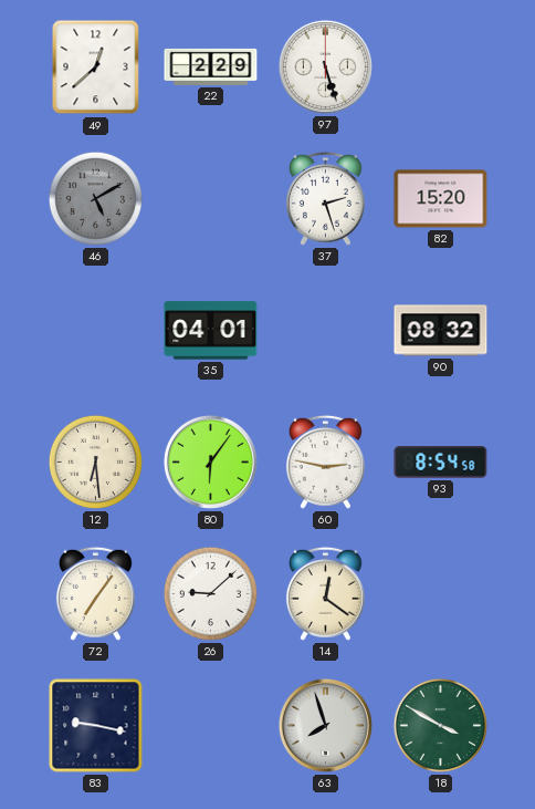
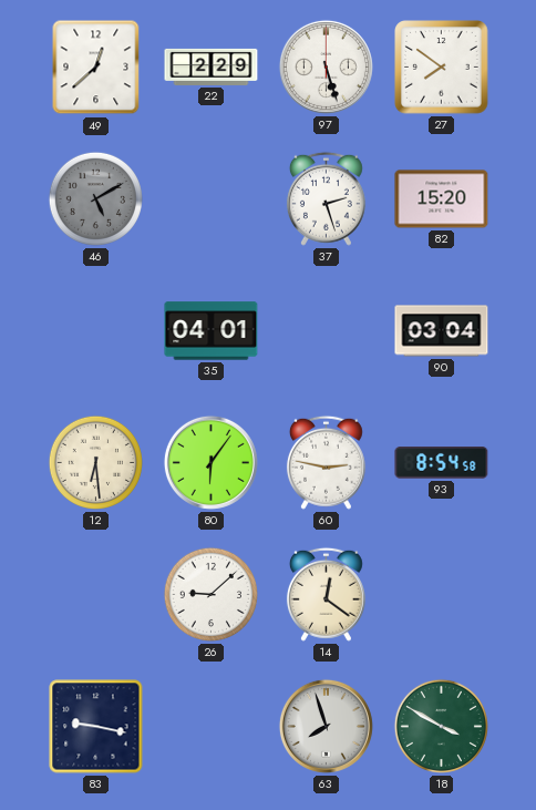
27: none -> 7:51
90: 08:32 -> 03:04
72: 7:06 -> none
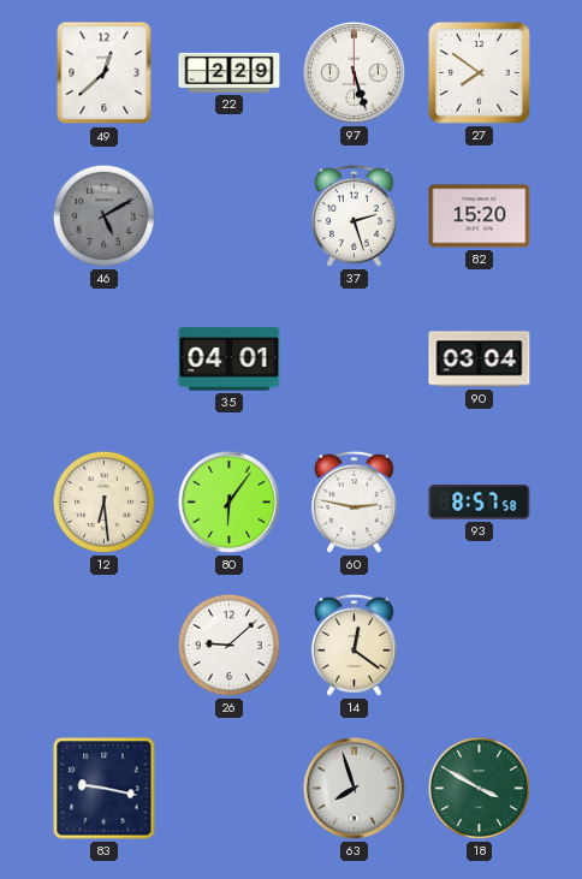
93: 8:54 -> 8:57
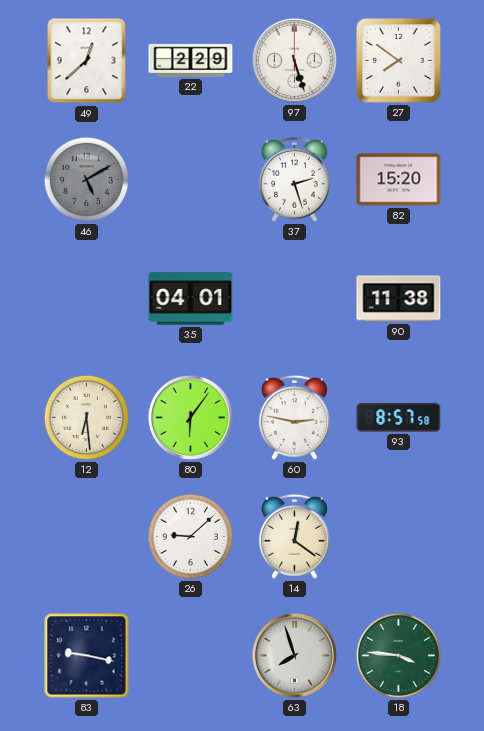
90: 03:04 -> 11:38
18: 3:50 -> 3:46
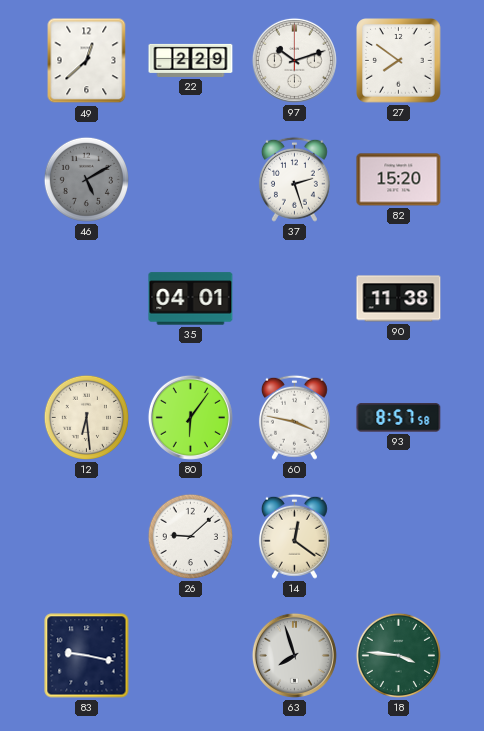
97: 5:27 -> 10:12
60: 2:47 -> 3:47
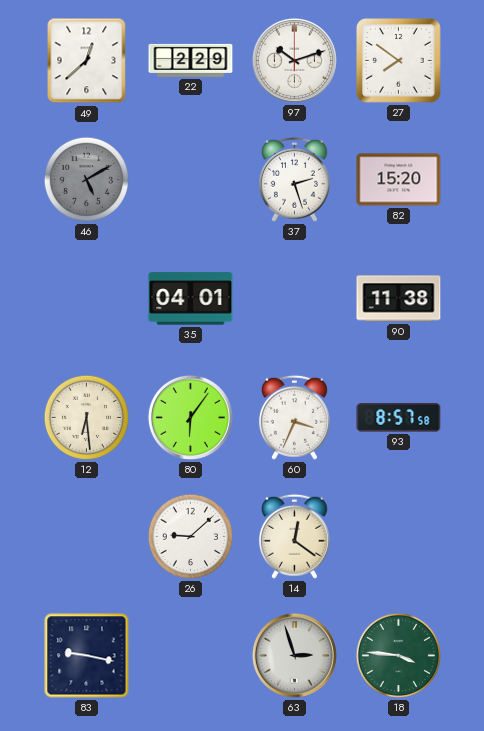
60: 3:47 -> 3:34
63: 7:57 -> 2:57
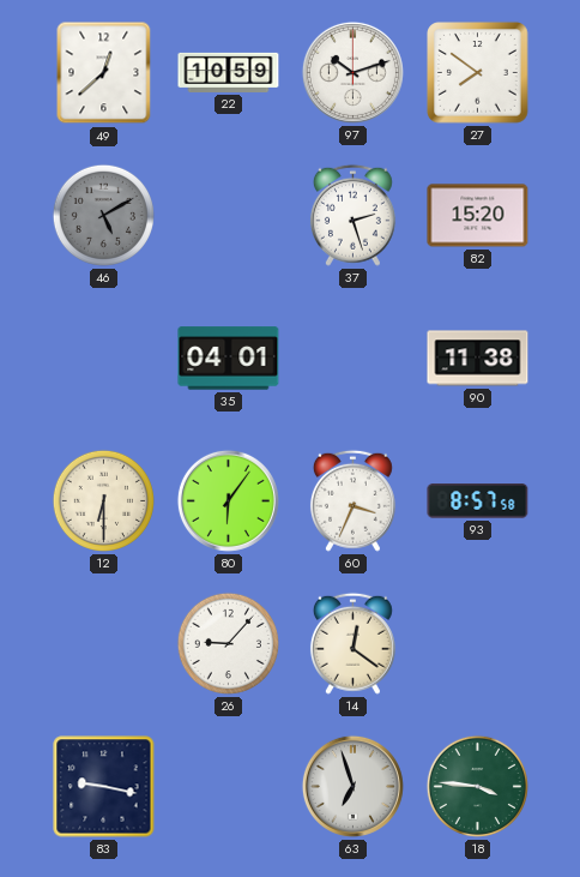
22: 2:29 -> 10:59
12: 6:29 -> 6:30
26: 9:08 -> 9:07
63: 2:57 -> 6:57
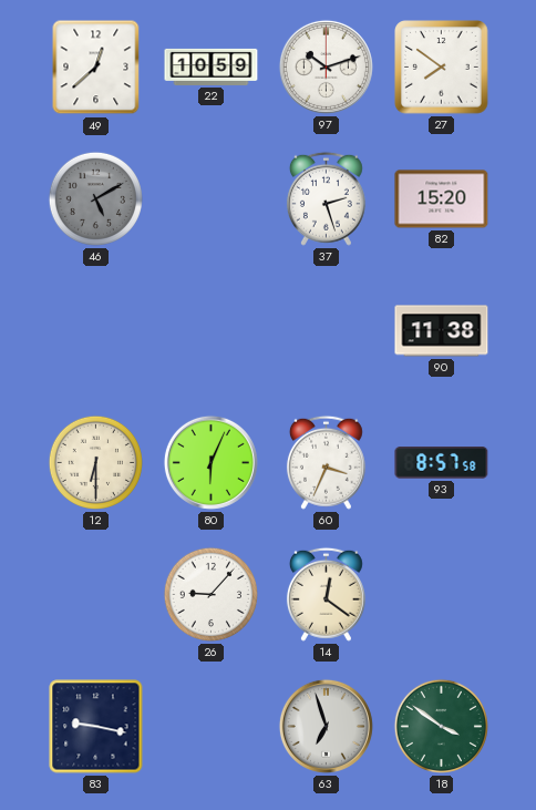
35: 04:01 -> none
80: 6:06 -> 6:04
18: 3:46 -> 3:51
